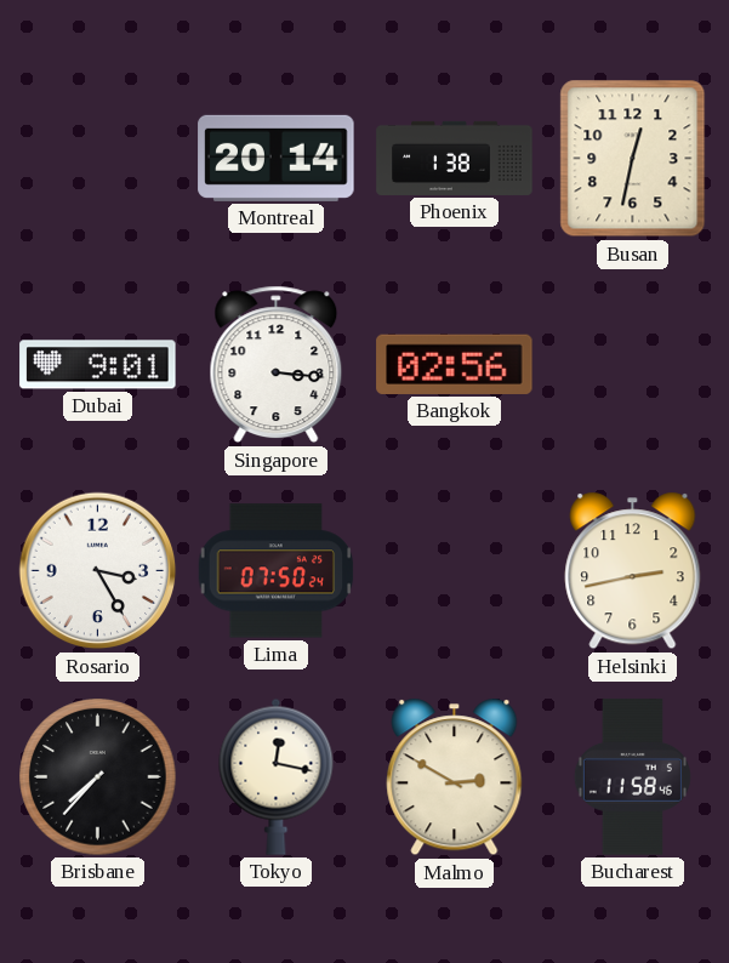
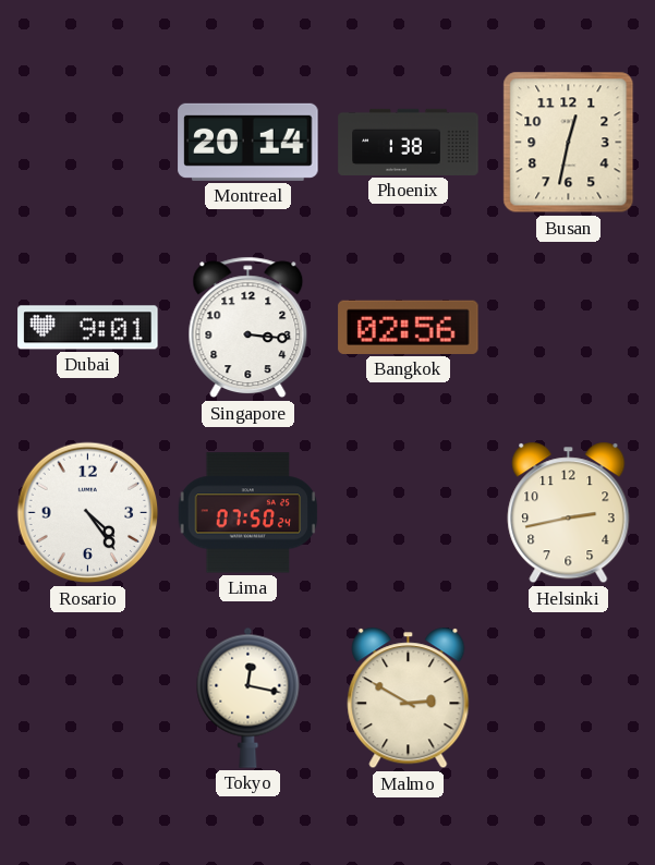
Rosario: 3:25 -> 4:24
Brisbane: 7:37 -> none
Bucharest: 11:58 -> none
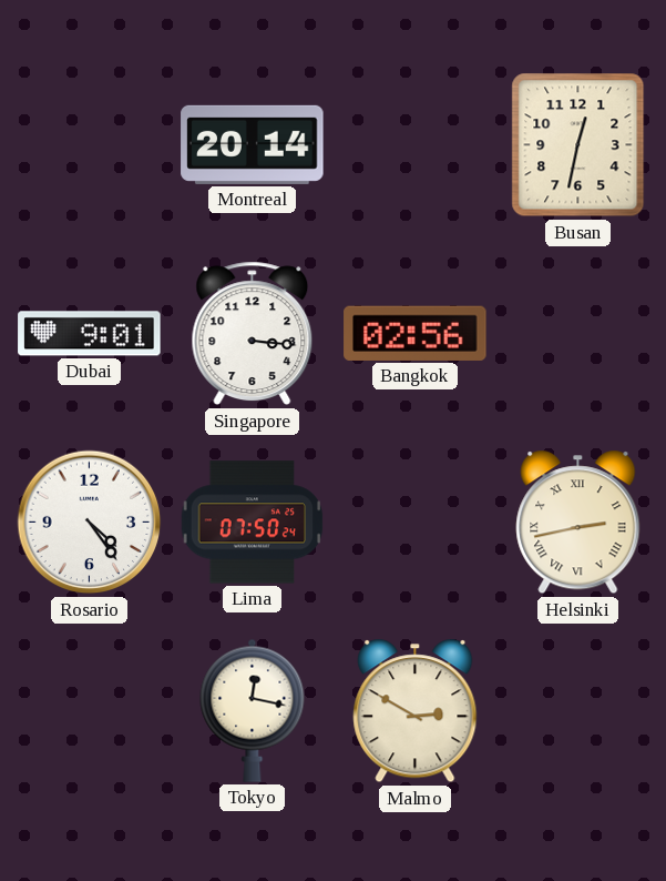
Phoenix: 1:38 -> none
Helsinki numerals: Arabic -> Roman
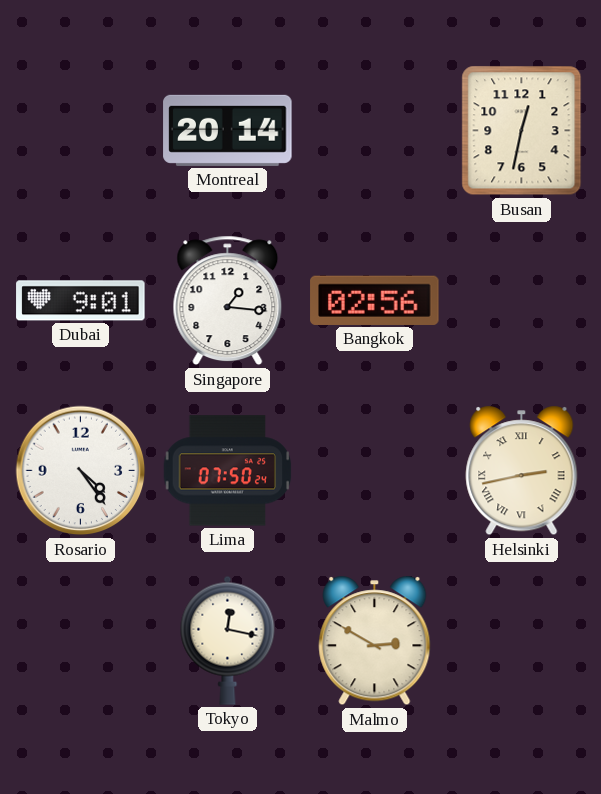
Singapore: 3:16 -> 1:16
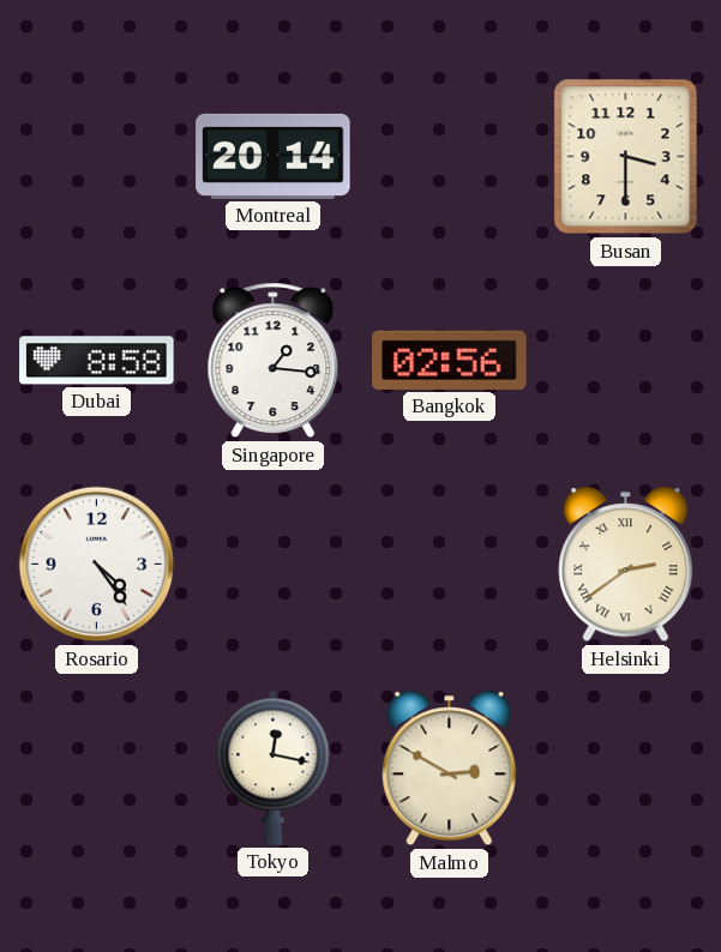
Busan: 12:32 -> 3:30
Dubai: 9:01 -> 8:58
Lima: 07:50 -> none
Helsinki: 2:43 -> 2:39
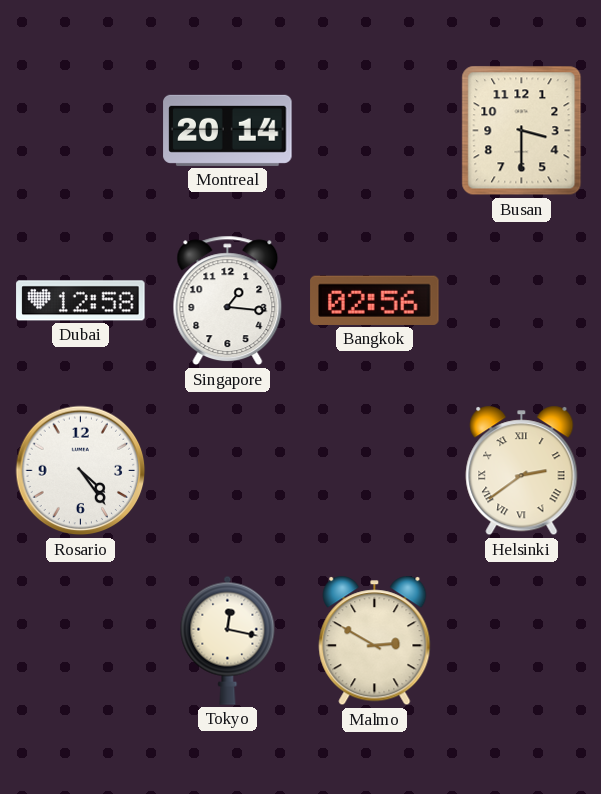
Dubai: 8:58 -> 12:58
